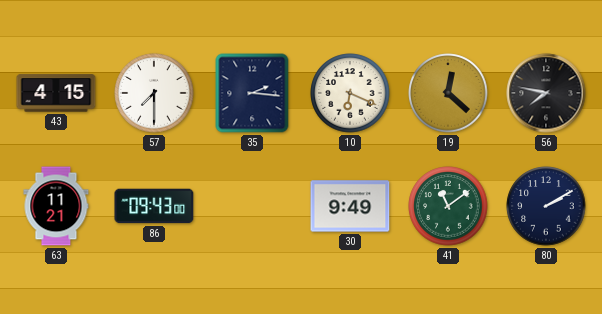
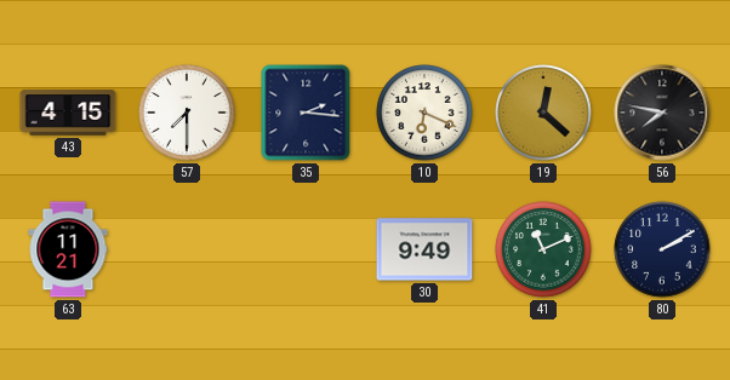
86: 09:43 -> none
41: 11:09 -> 11:11
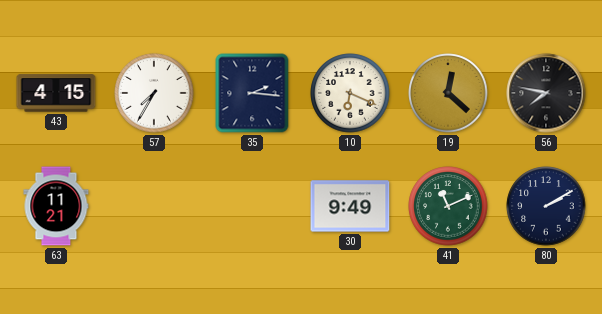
57: 7:30 -> 7:35
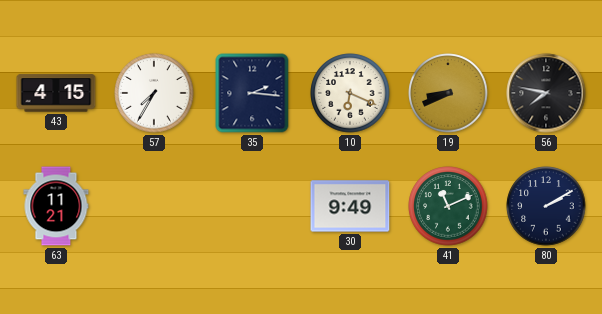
19: 12:22 -> 8:41
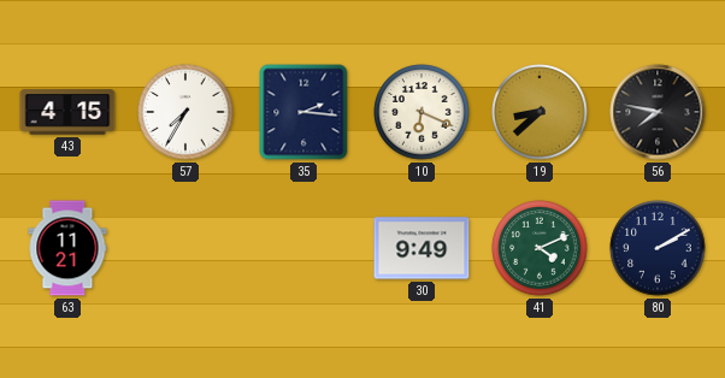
19: 8:41 -> 8:38
41: 11:11 -> 4:11
